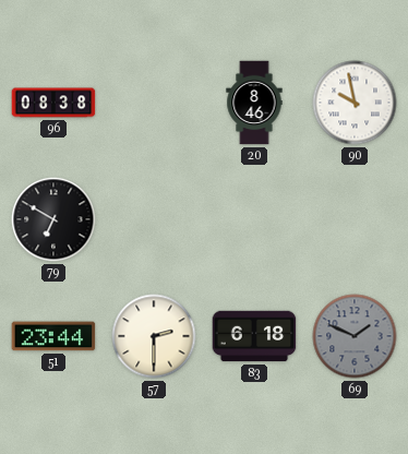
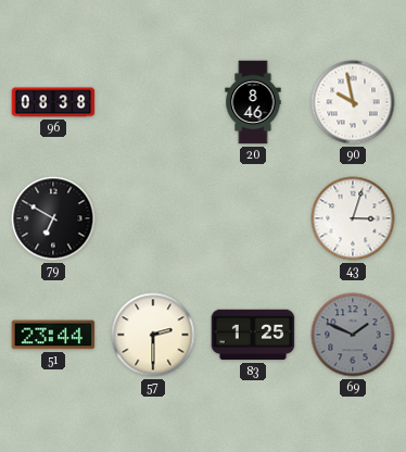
43: none -> 3:03
83: 6:18 -> 1:25
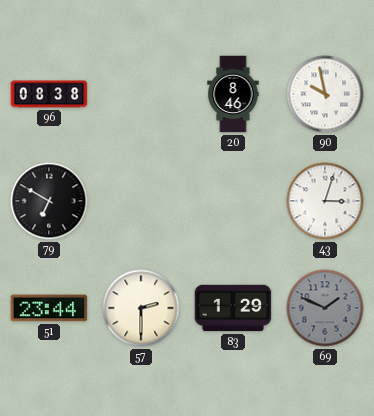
83: 1:25 -> 1:29
